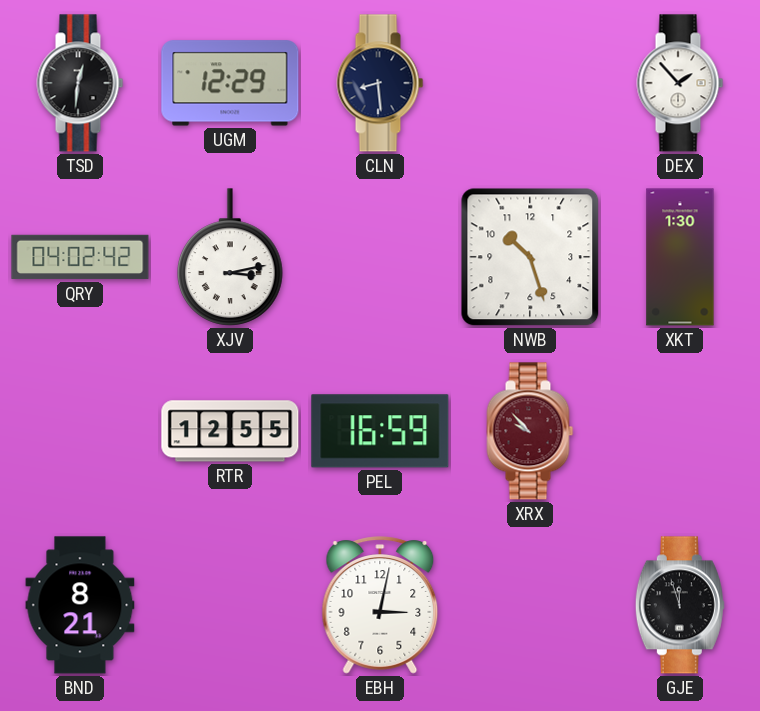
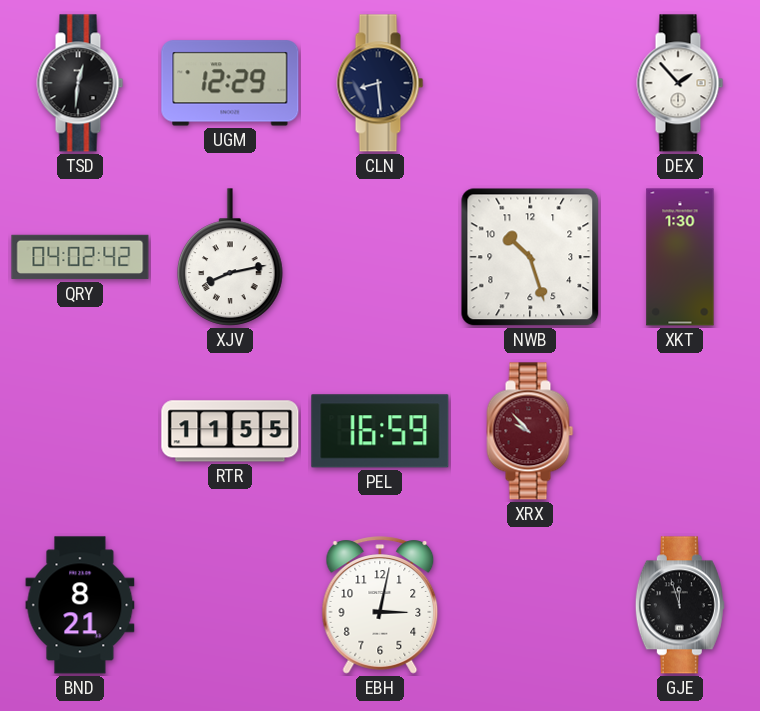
XJV: 3:13 -> 8:13
RTR: 12:55 -> 11:55
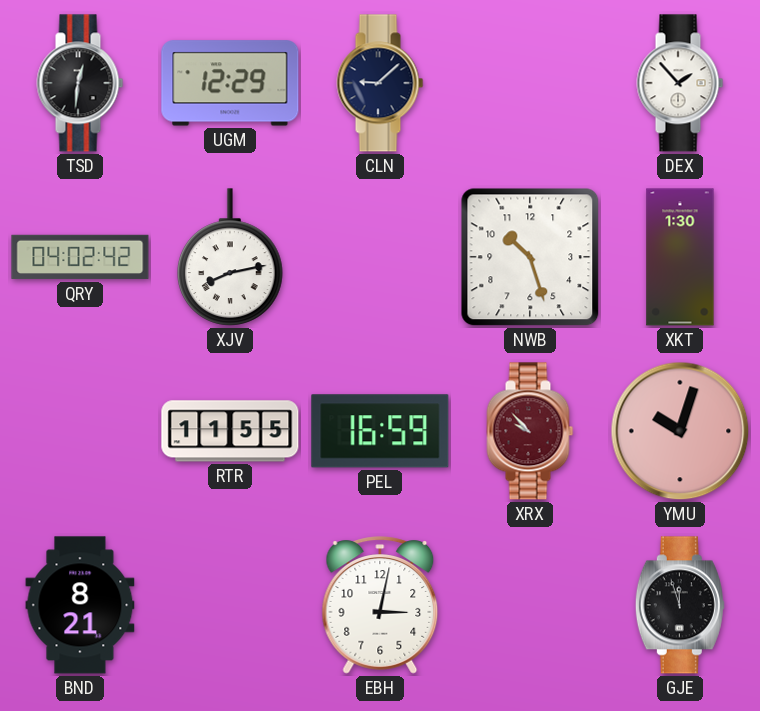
CLN: 8:29 -> 9:08
YMU: none -> 10:03
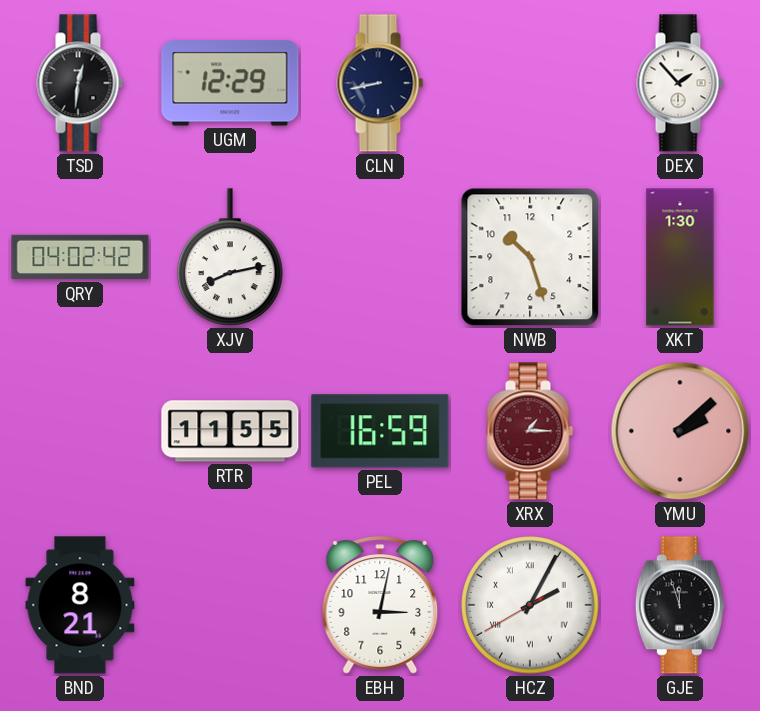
CLN: 9:08 -> 8:43
XRX: 9:53 -> 1:15
YMU: 10:03 -> 2:08
HCZ: none -> 2:04
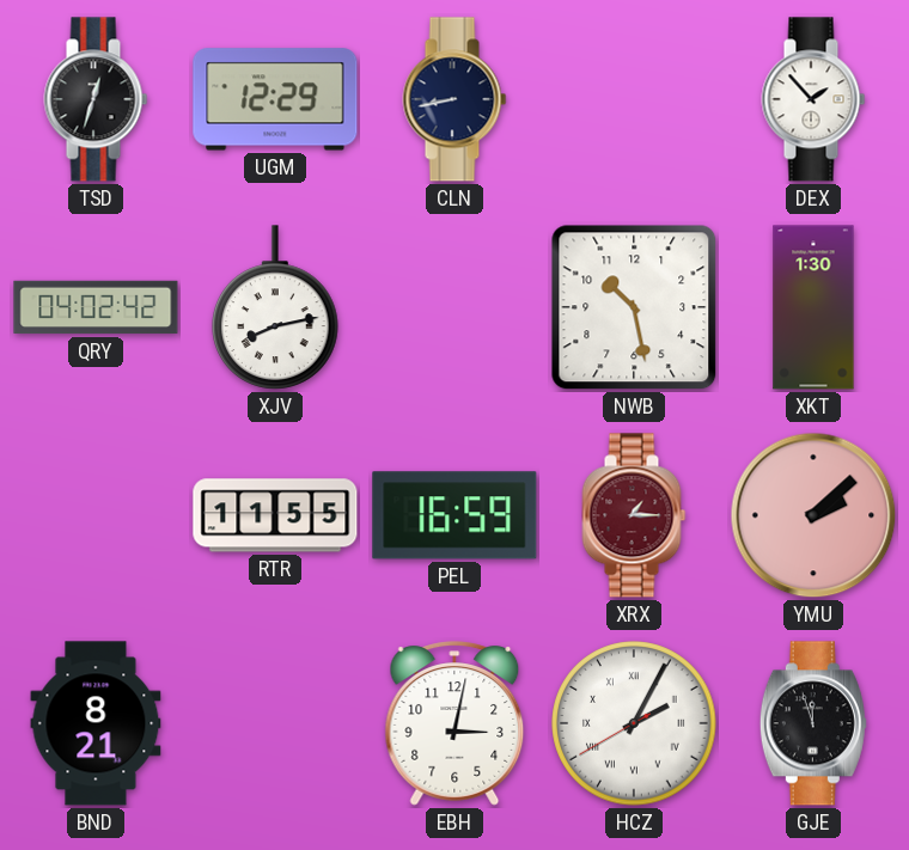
TSD: 12:31 -> 12:33
NWB: 10:27 -> 10:28
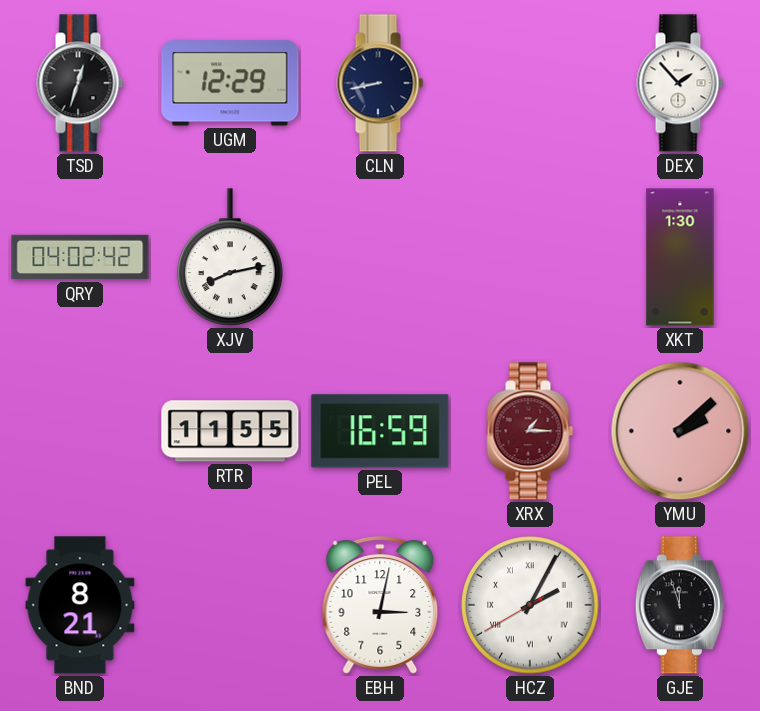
NWB: 10:28 -> none
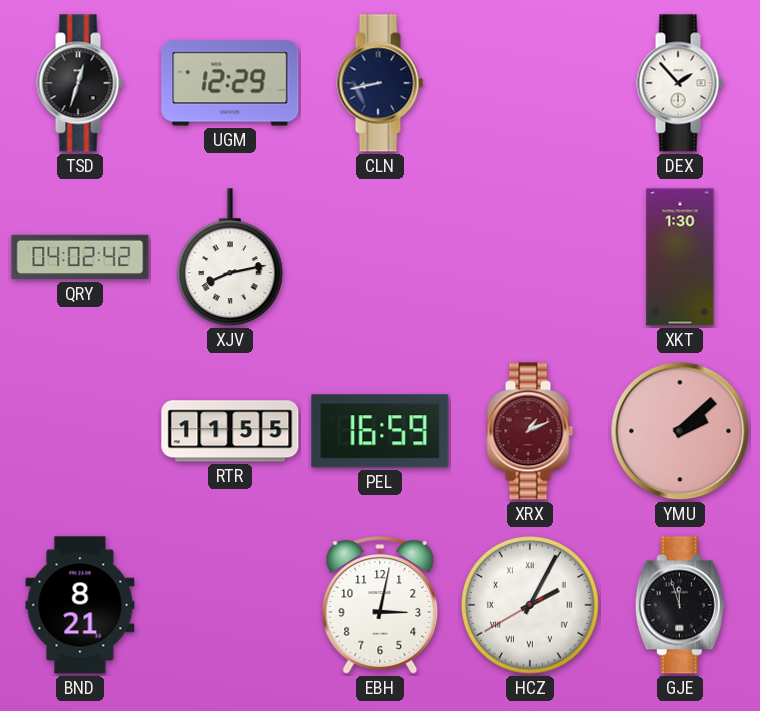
XRX: 1:15 -> 1:11
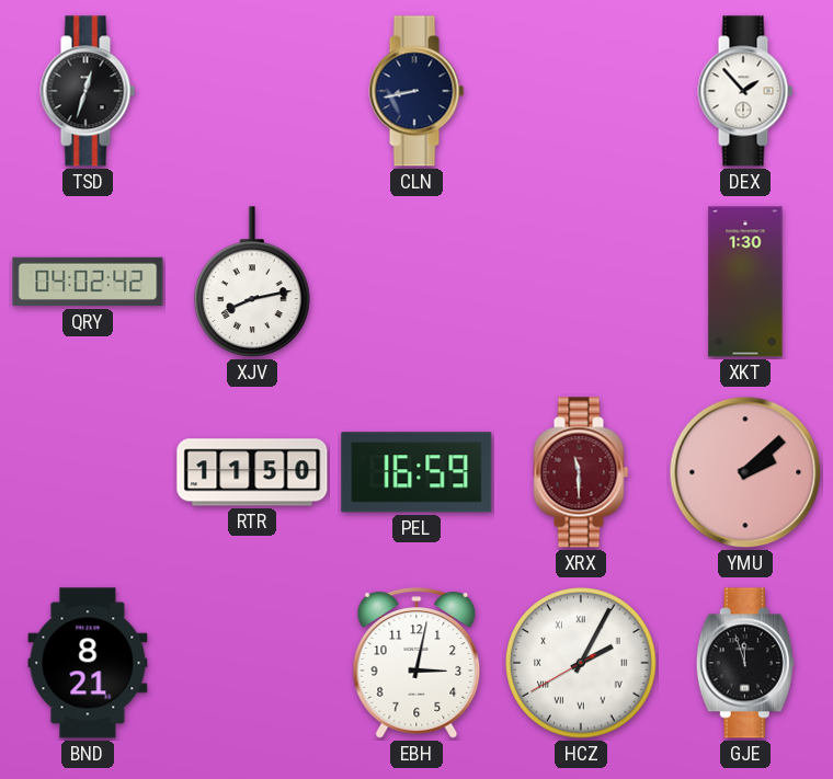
UGM: 12:29 -> none
RTR: 11:55 -> 11:50
XRX: 1:11 -> 11:30
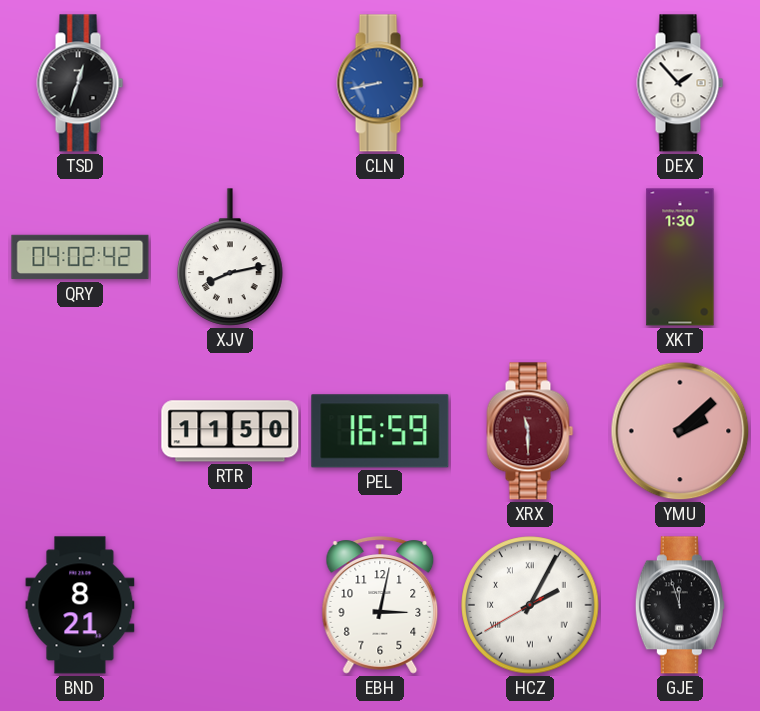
CLN dial: navy -> blue
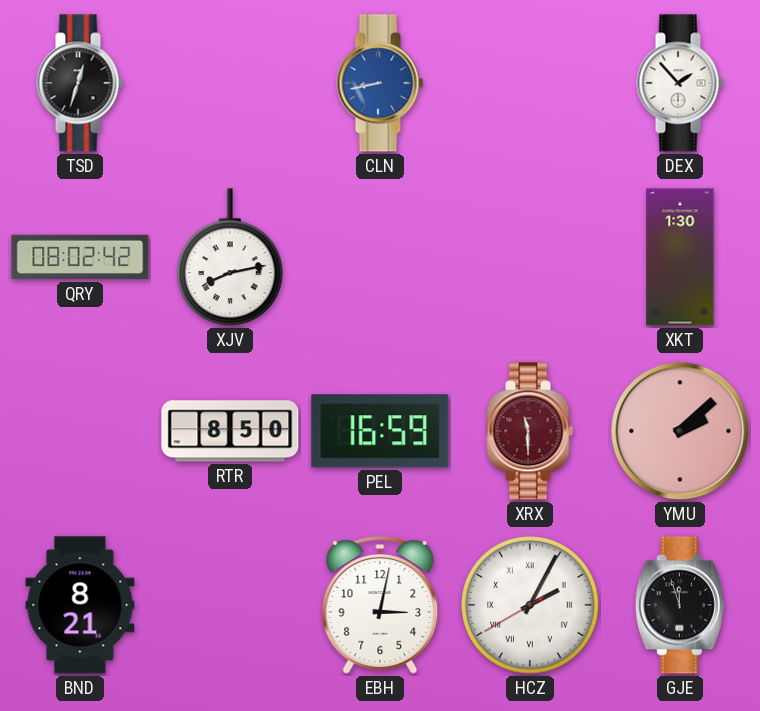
QRY: 04:02 -> 08:02
RTR: 11:50 -> 8:50
